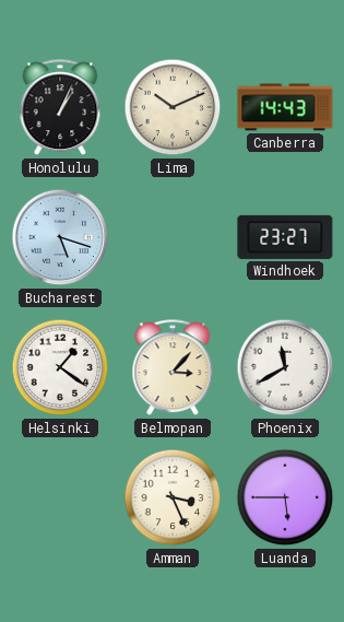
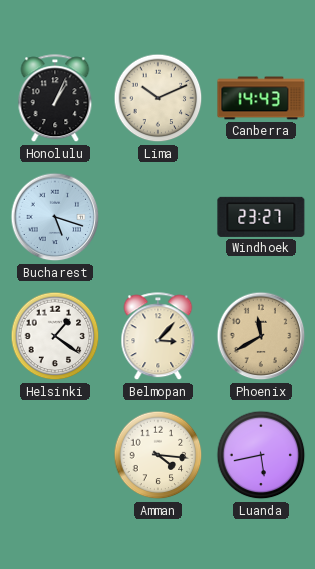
Phoenix dial: white -> champagne
Amman: 3:26 -> 4:16
Luanda: 5:45 -> 5:43
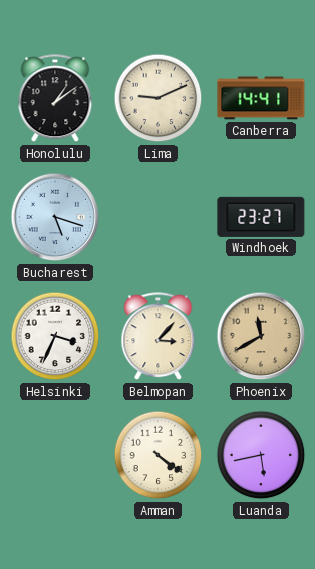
Honolulu: 1:04 -> 1:09
Lima: 10:11 -> 9:11
Canberra: 14:43 -> 14:41
Helsinki: 1:21 -> 3:34
Amman: 4:16 -> 4:21
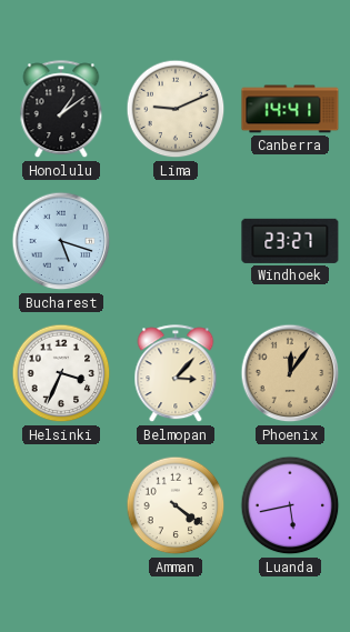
Phoenix: 11:40 -> 12:06
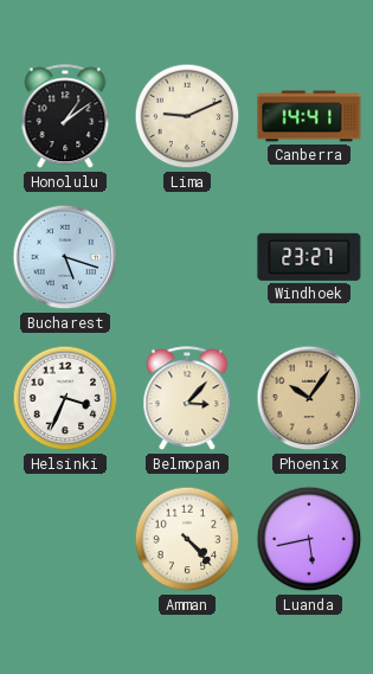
Phoenix: 12:06 -> 10:06
Amman: 4:21 -> 4:23
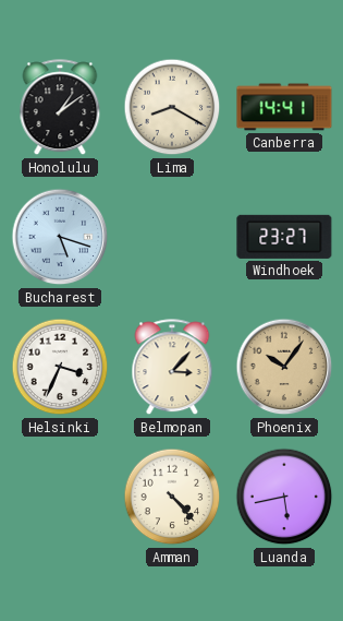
Lima: 9:11 -> 8:20
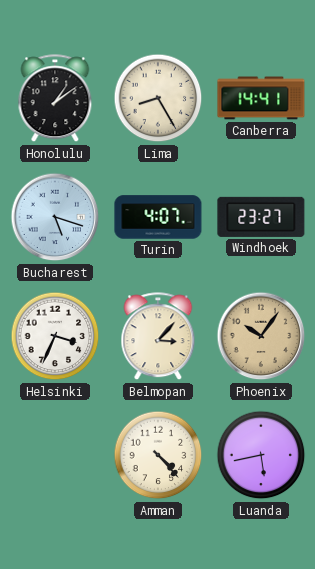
Lima: 8:20 -> 8:25
Turin: none -> 4:07
